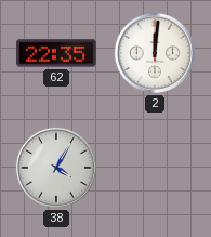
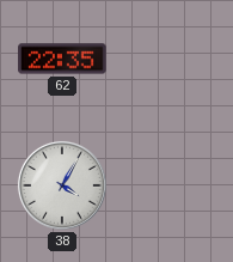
2: 12:01 -> none
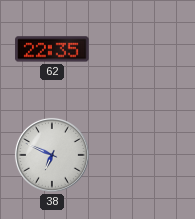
38: 4:05 -> 6:49
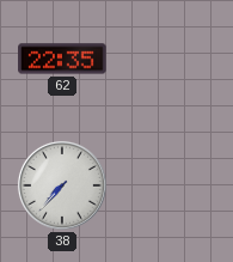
38: 6:49 -> 7:37
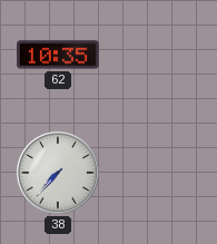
62: 22:35 -> 10:35
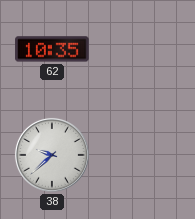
38: 7:37 -> 9:38
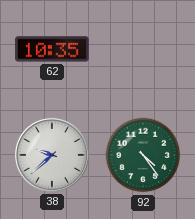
92: none -> 4:24
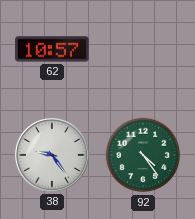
62: 10:35 -> 10:57
38: 9:38 -> 9:24
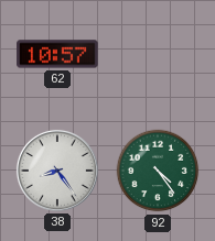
38: 9:24 -> 8:24
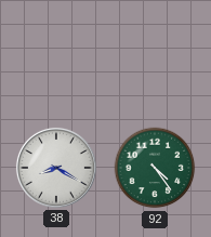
62: 10:57 -> none
38: 8:24 -> 8:20
